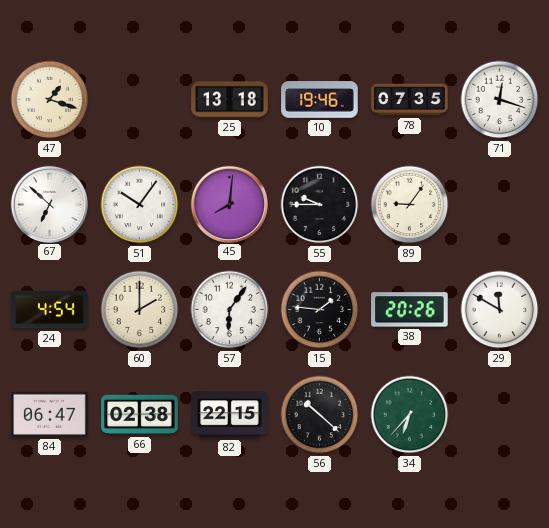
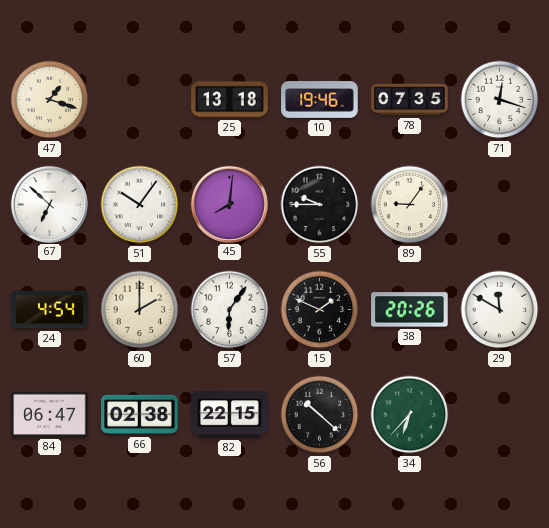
15: 1:46 -> 1:49
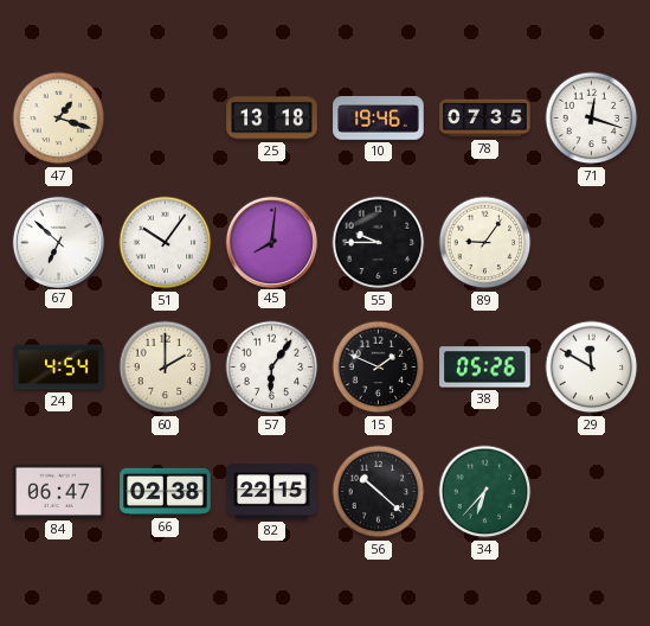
38: 20:26 -> 05:26
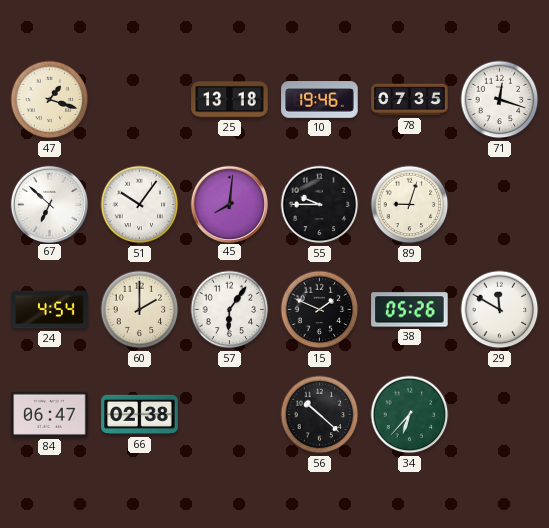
89: 9:06 -> 9:03
82: 22:15 -> none
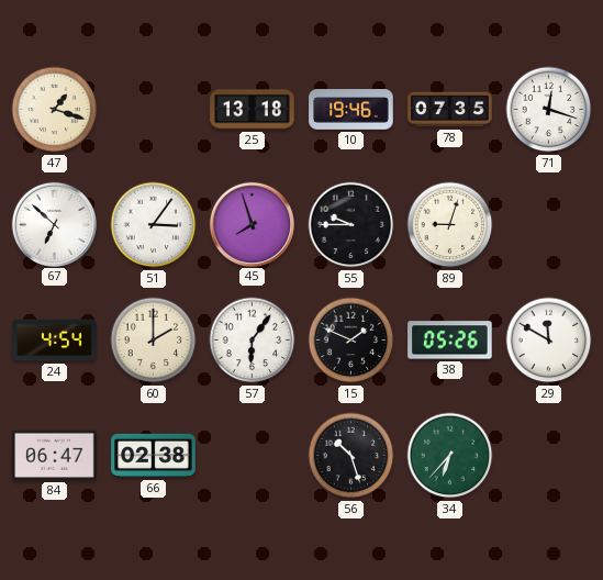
51: 10:06 -> 3:06
45: 8:01 -> 7:57
56: 10:22 -> 10:27
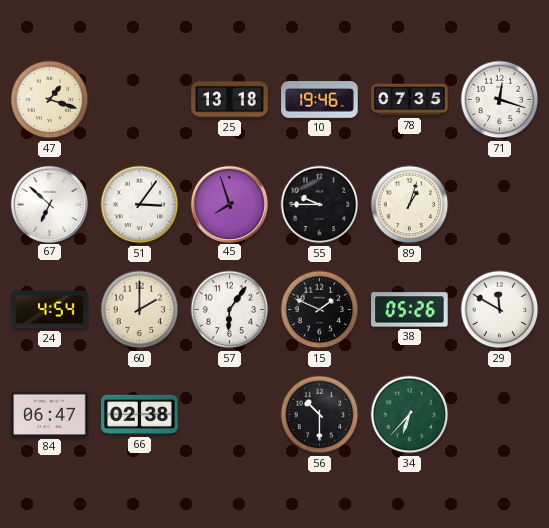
89: 9:03 -> 1:03
56: 10:27 -> 10:30
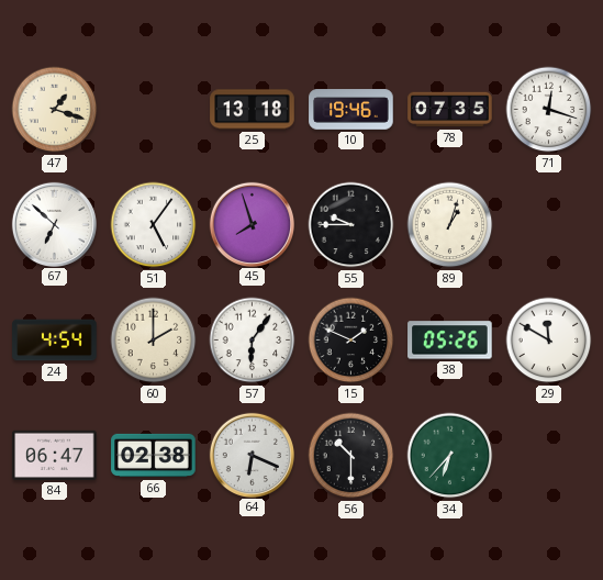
51: 3:06 -> 5:06
64: none -> 6:19
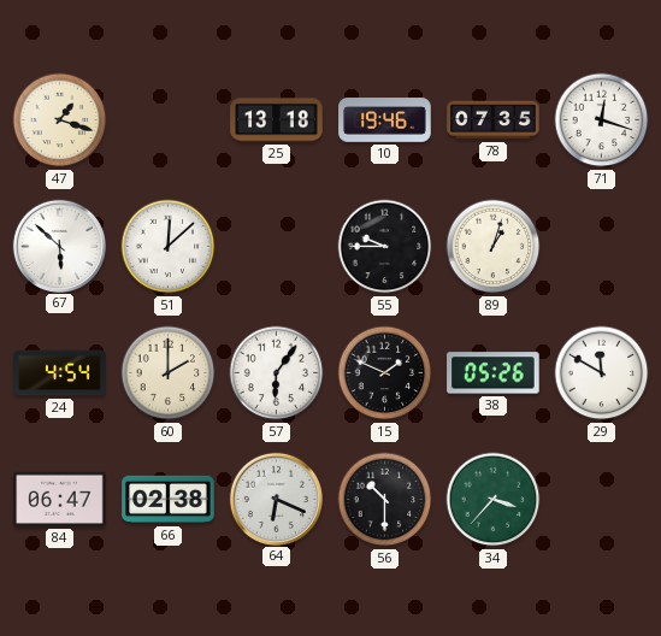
67: 6:52 -> 5:52
51: 5:06 -> 12:08
45: 7:57 -> none
34: 6:37 -> 3:37
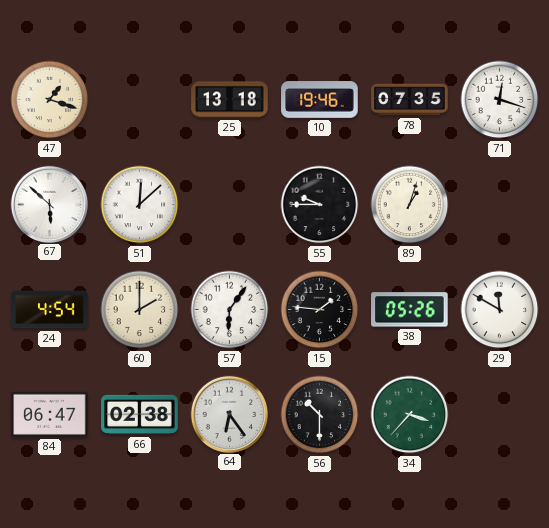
15: 1:49 -> 1:46
64: 6:19 -> 6:24
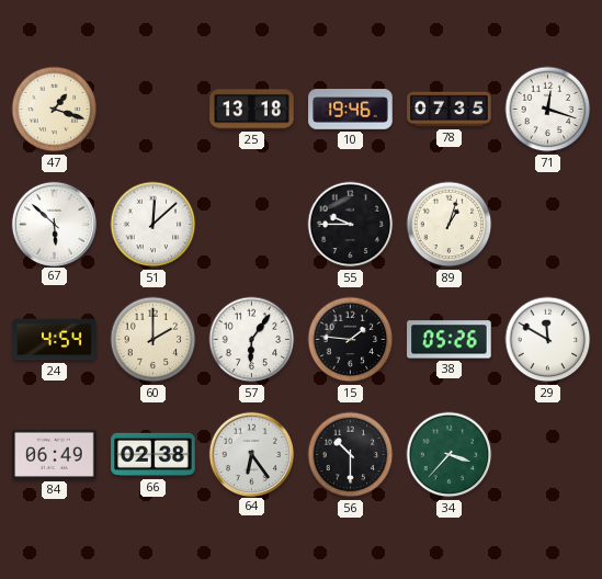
84: 06:47 -> 06:49
